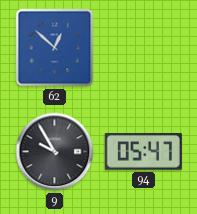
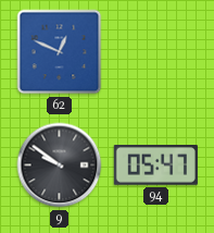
62: 12:52 -> 12:49
9: 9:55 -> 9:51
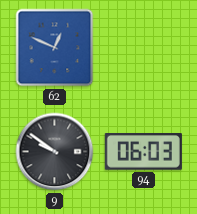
94: 05:47 -> 06:03
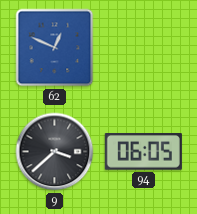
9: 9:51 -> 3:38
94: 06:03 -> 06:05
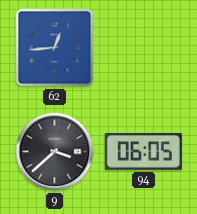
62: 12:49 -> 12:44
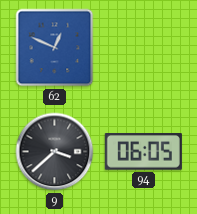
62: 12:44 -> 12:49
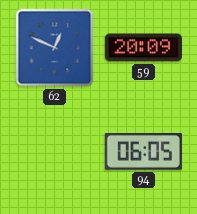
59: none -> 20:09
9: 3:38 -> none
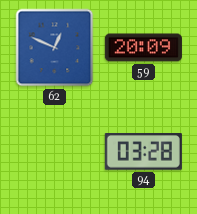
94: 06:05 -> 03:28
